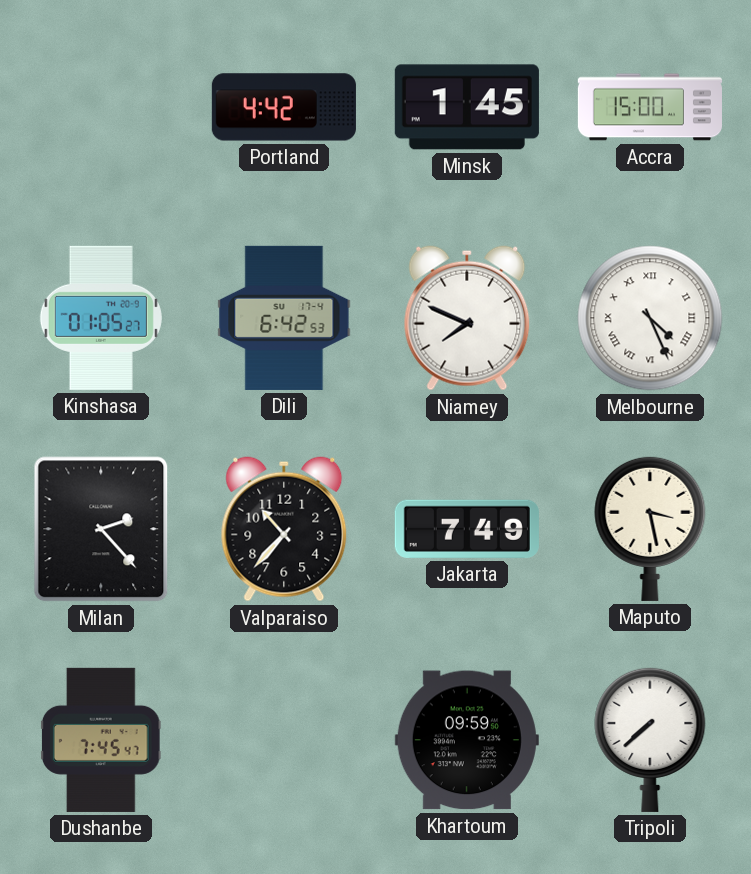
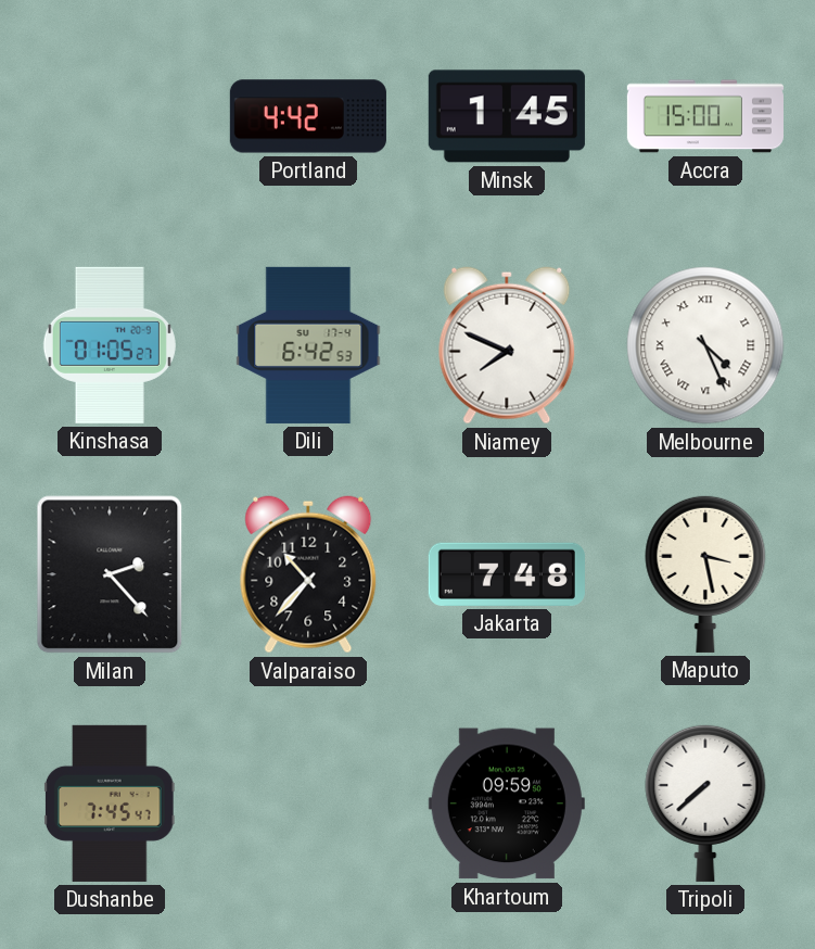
Jakarta: 7:49 -> 7:48
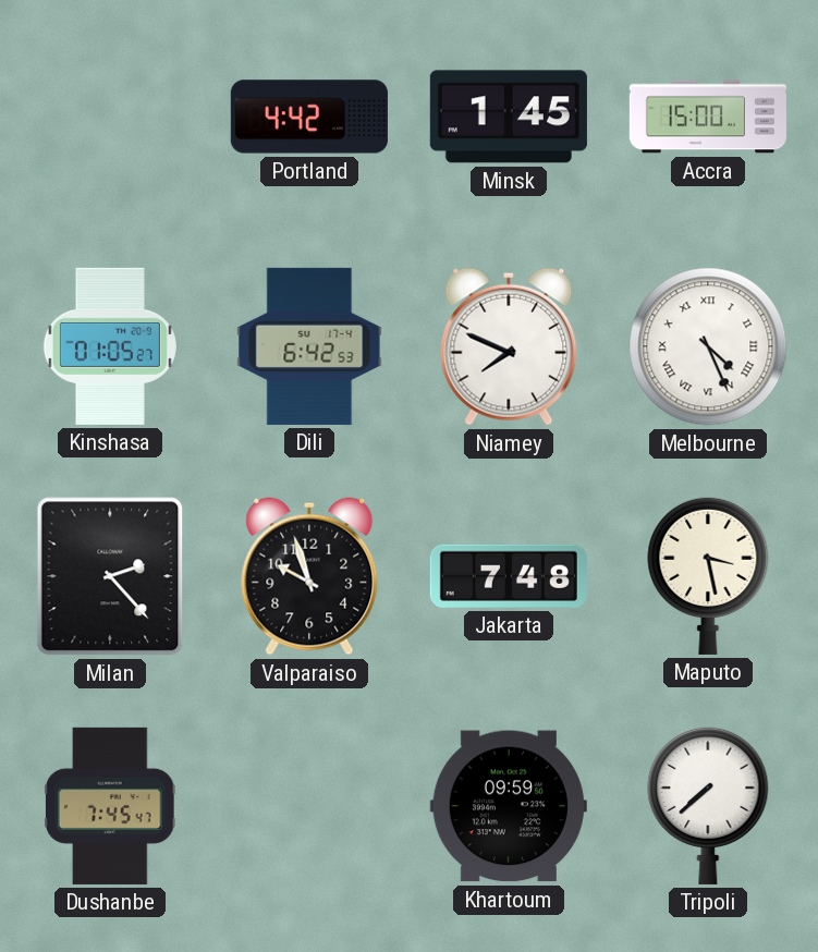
Valparaiso: 10:37 -> 9:57
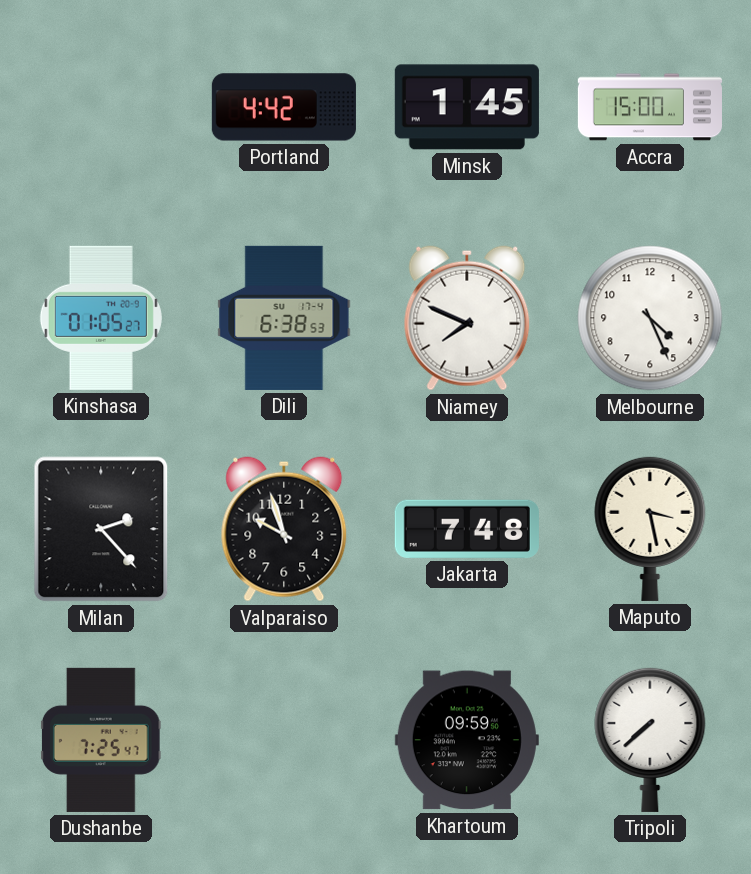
Dili: 6:42 -> 6:38
Melbourne numerals: Roman -> Arabic
Dushanbe: 7:45 -> 7:25
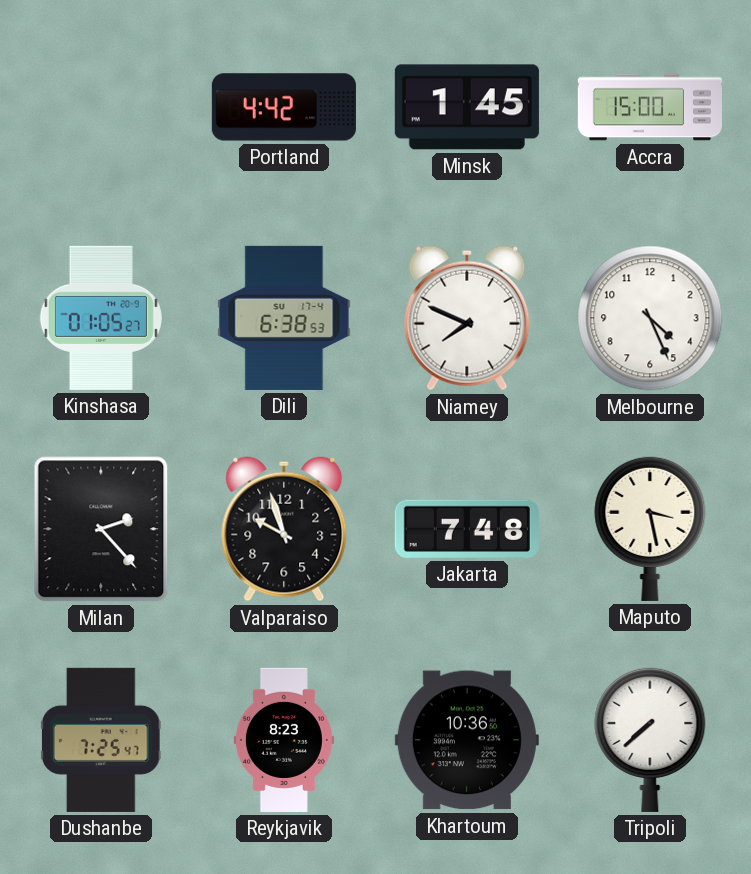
Reykjavik: none -> 8:23
Khartoum: 09:59 -> 10:36
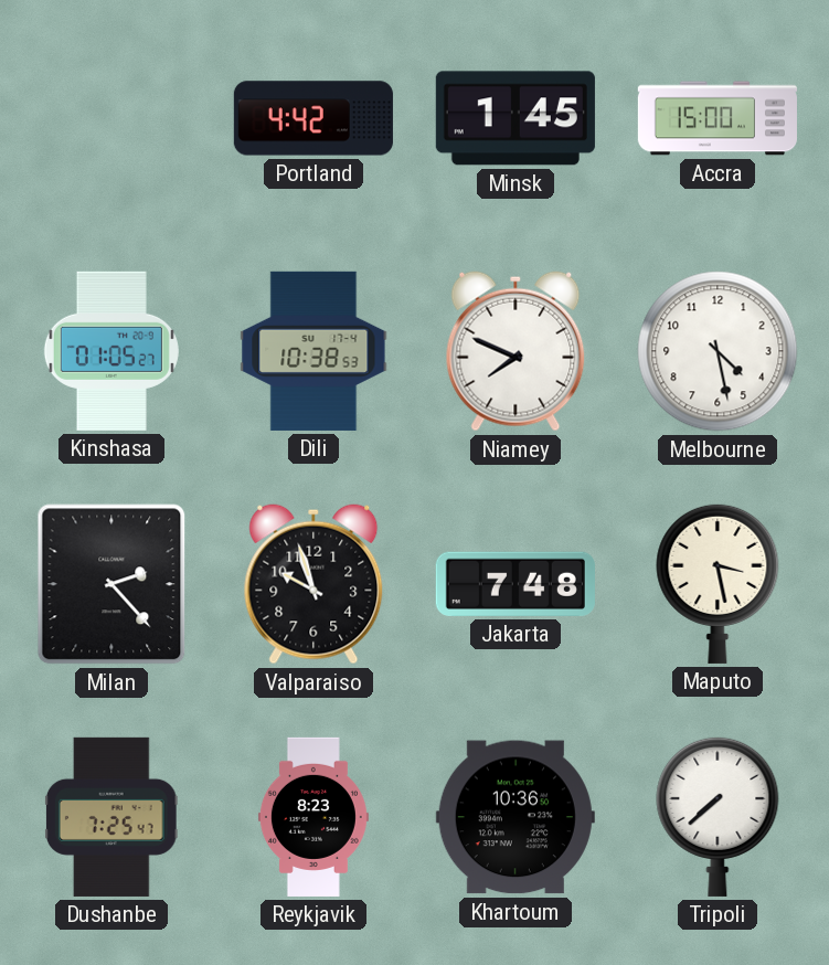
Dili: 6:38 -> 10:38
Melbourne: 4:26 -> 4:28
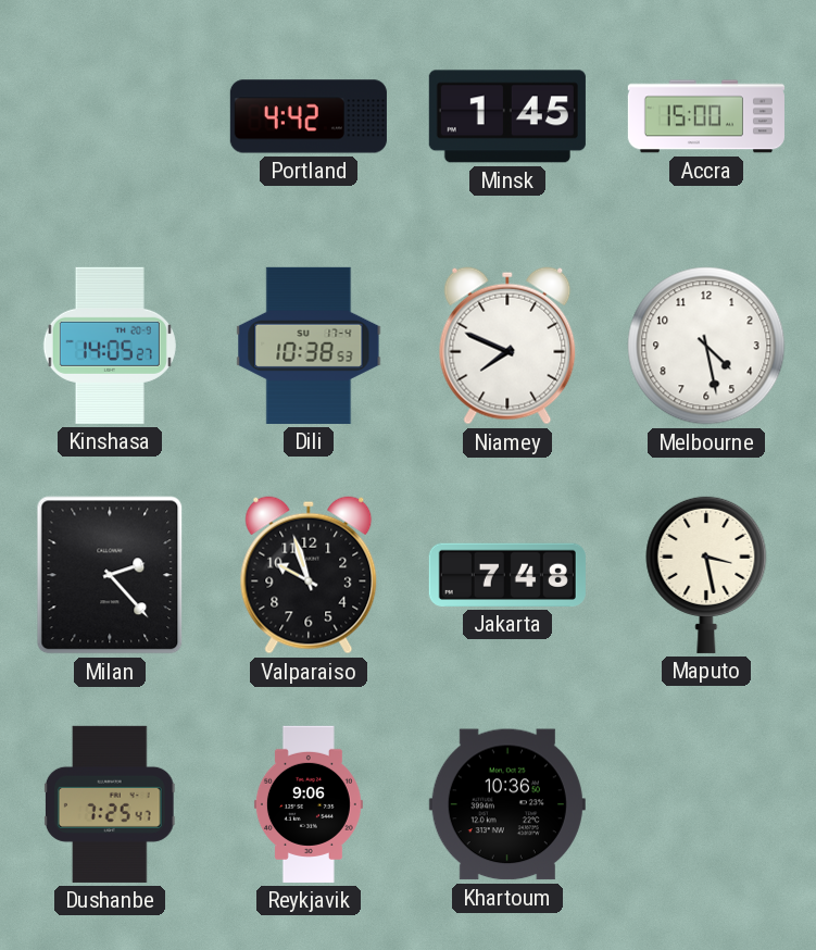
Kinshasa: 01:05 -> 14:05
Reykjavik: 8:23 -> 9:06
Tripoli: 7:38 -> none
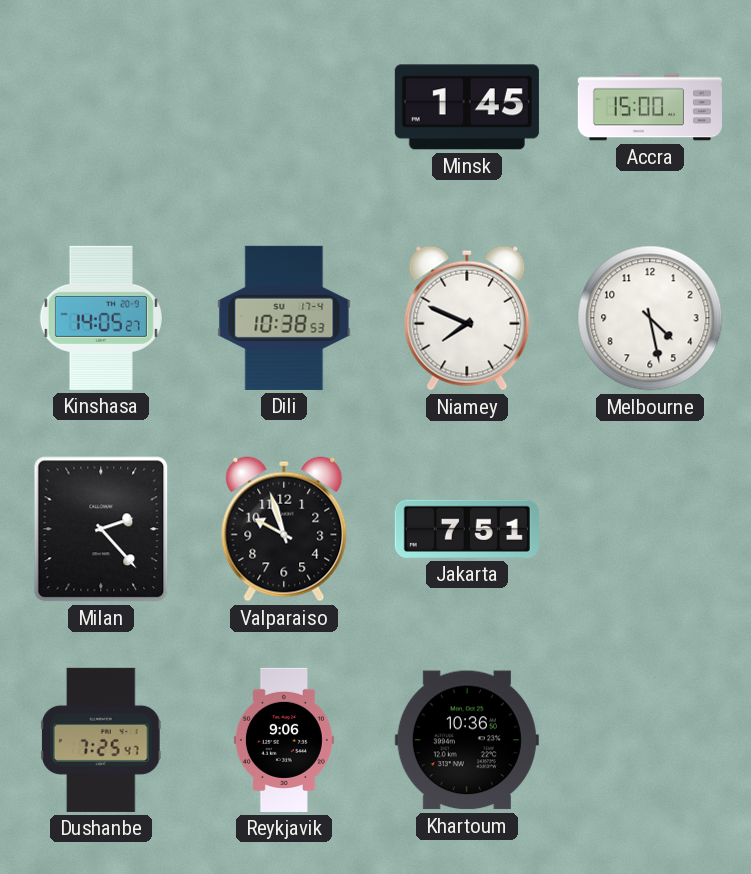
Portland: 4:42 -> none
Jakarta: 7:48 -> 7:51
Maputo: 3:28 -> none
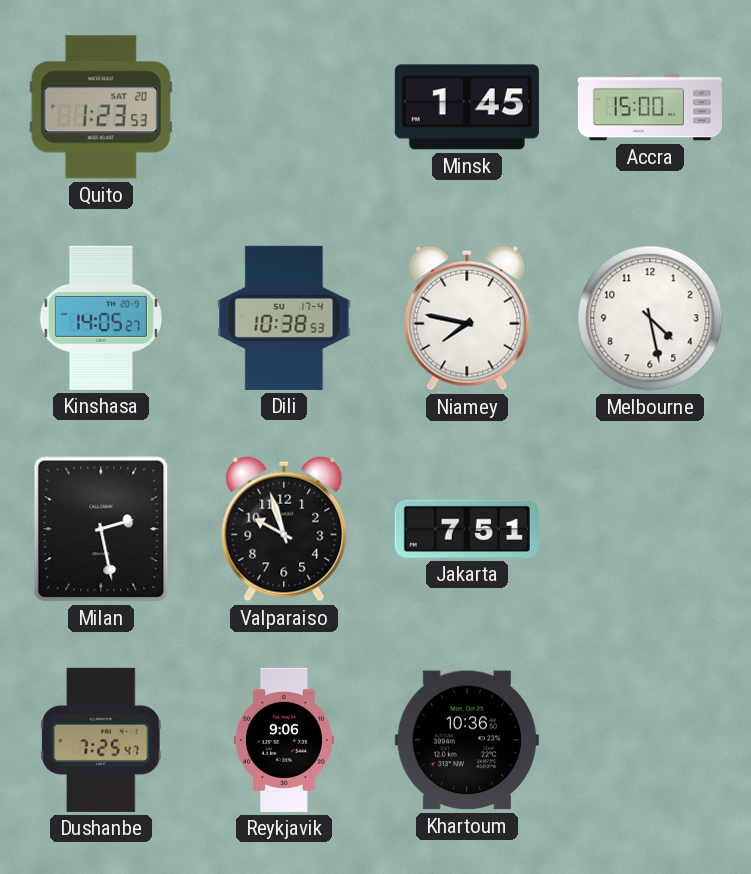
Quito: none -> 1:23
Niamey: 7:49 -> 7:47
Milan: 2:23 -> 2:28
